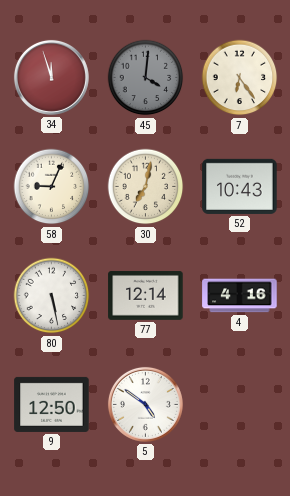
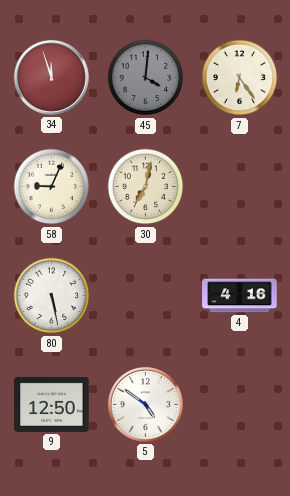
52: 10:43 -> none
77: 12:14 -> none
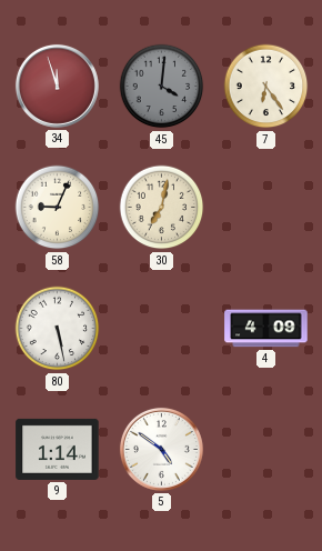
4: 4:16 -> 4:09
9: 12:50 -> 1:14
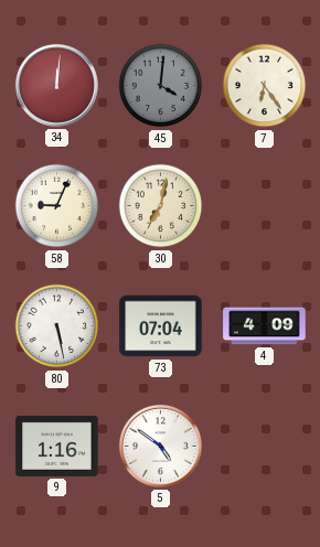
34: 11:57 -> 12:01
73: none -> 07:04
9: 1:14 -> 1:16
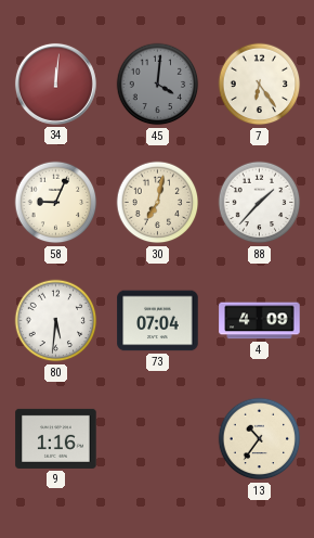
88: none -> 1:37
80: 5:28 -> 5:31
5: 4:51 -> none
13: none -> 10:36
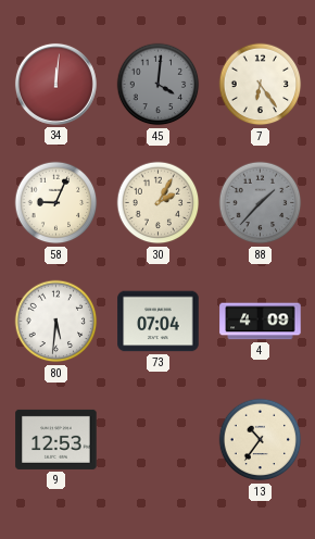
30: 7:02 -> 2:05
88 dial: white -> grey
9: 1:16 -> 12:53
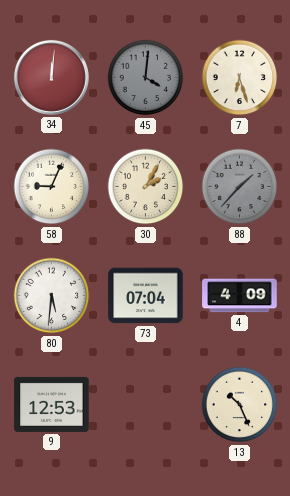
7: 6:24 -> 6:27
13: 10:36 -> 10:26
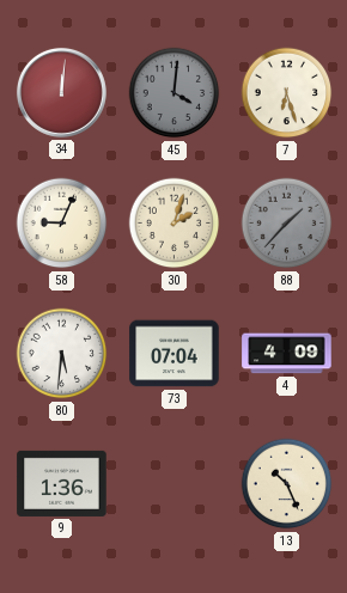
30: 2:05 -> 2:03
9: 12:53 -> 1:36
